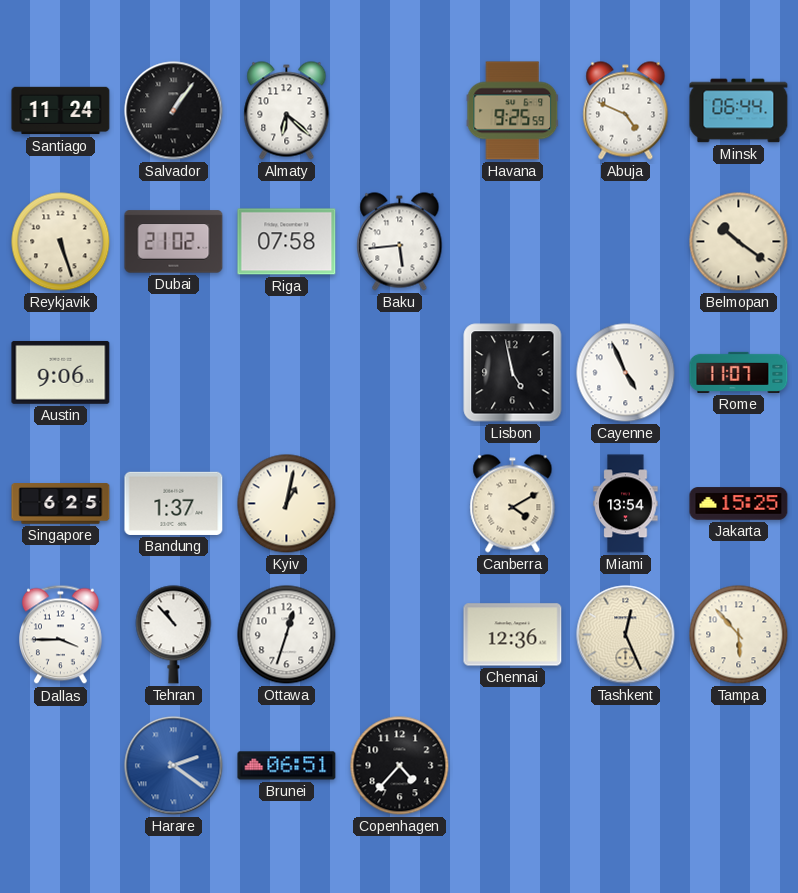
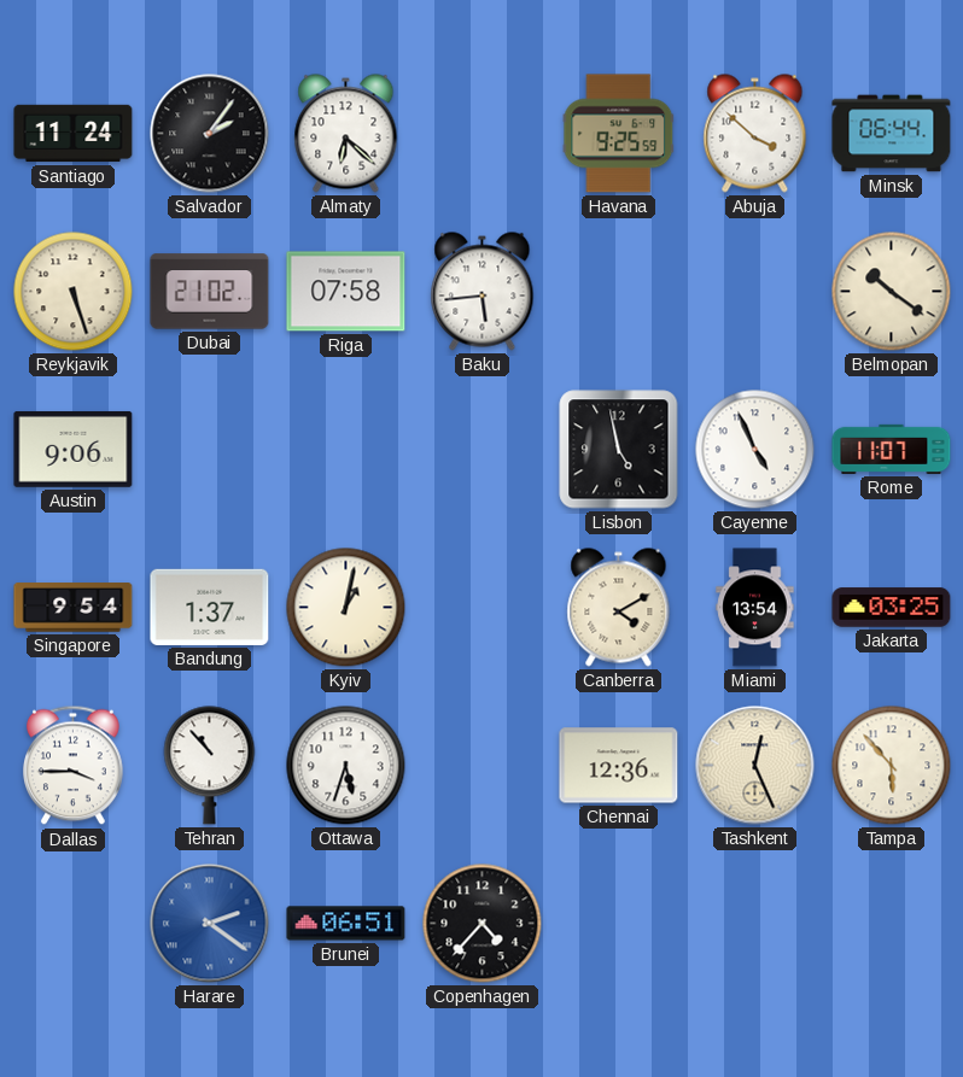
Salvador: 1:06 -> 2:06
Abuja: 4:49 -> 3:52
Singapore: 6:25 -> 9:54
Jakarta: 15:25 -> 03:25
Ottawa: 12:33 -> 5:33
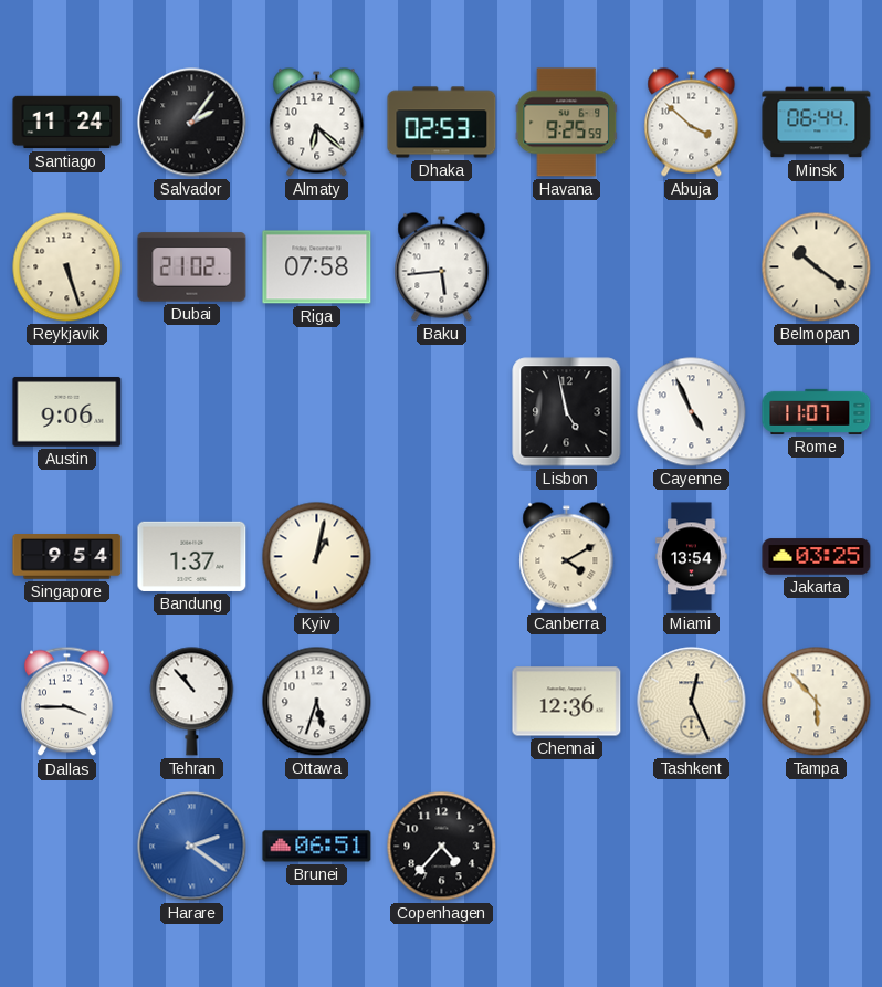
Dhaka: none -> 02:53
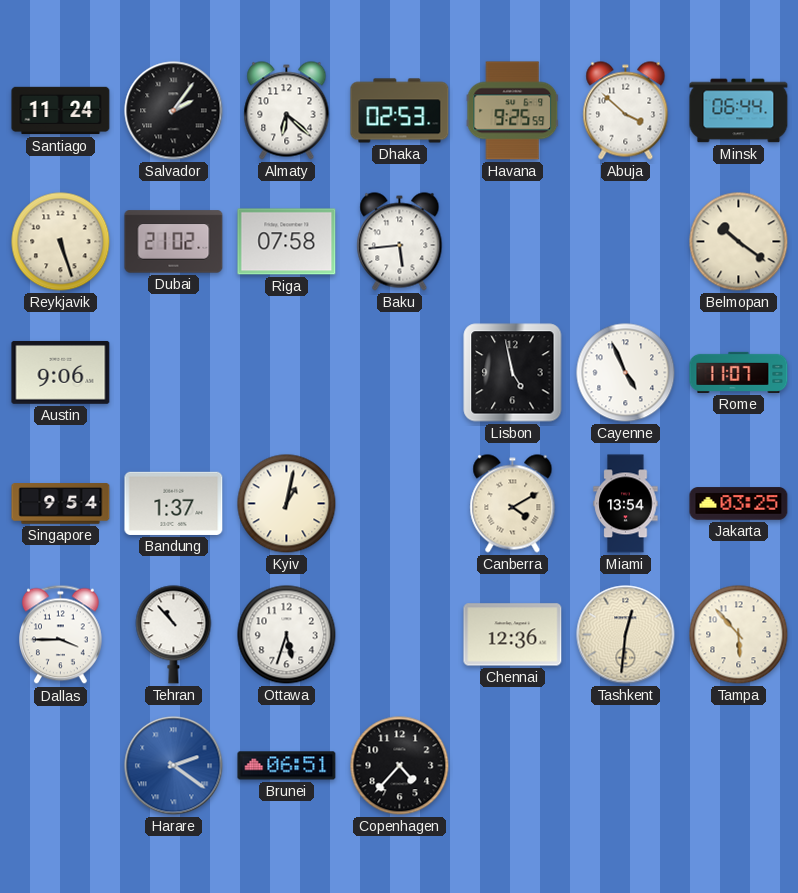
Tashkent: 12:26 -> 12:31
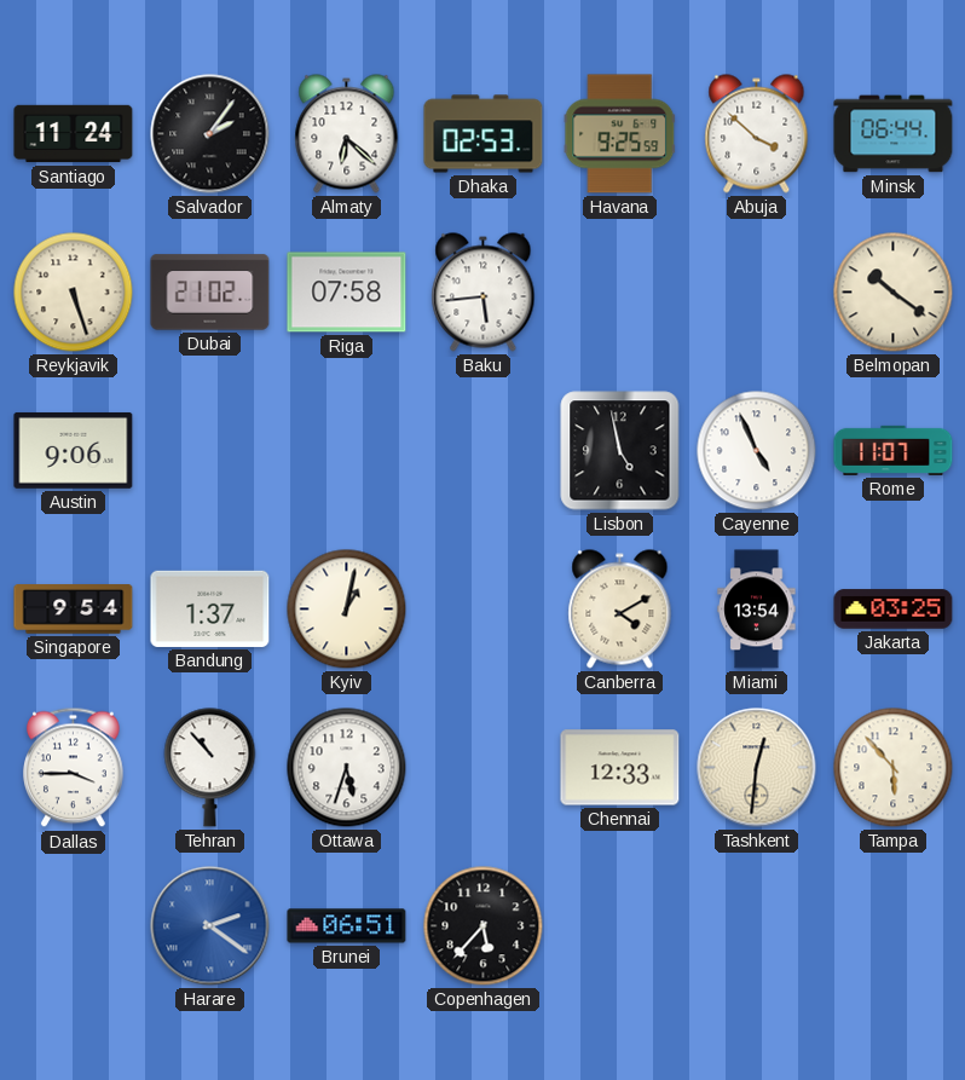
Chennai: 12:36 -> 12:33
Copenhagen: 4:37 -> 5:37
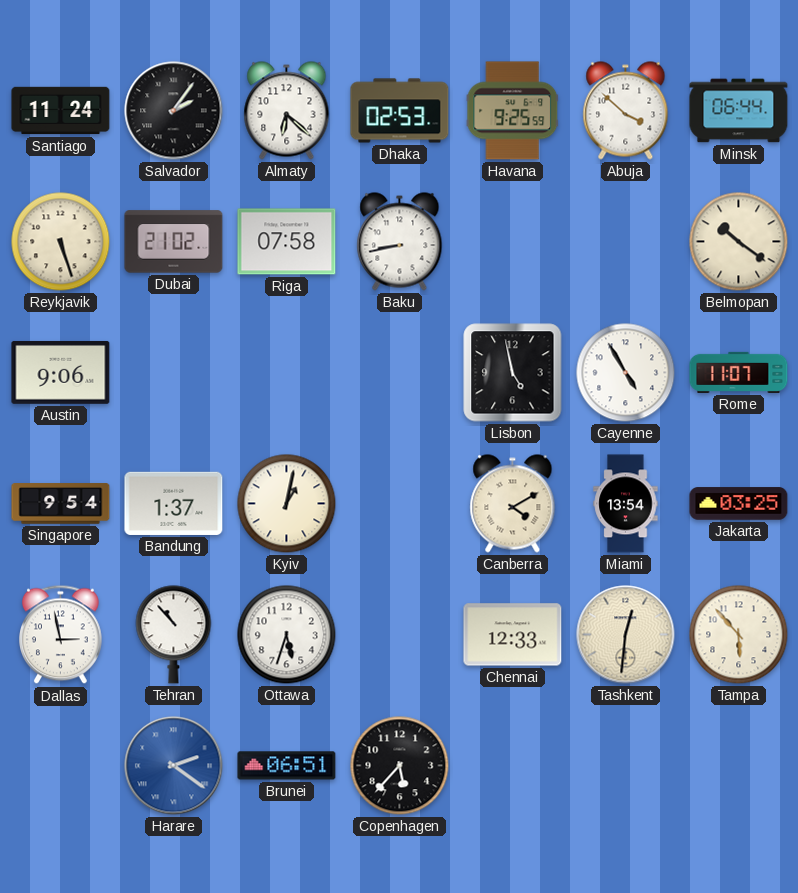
Baku: 5:44 -> 8:43
Cayenne: 4:56 -> 4:55
Dallas: 3:45 -> 2:58
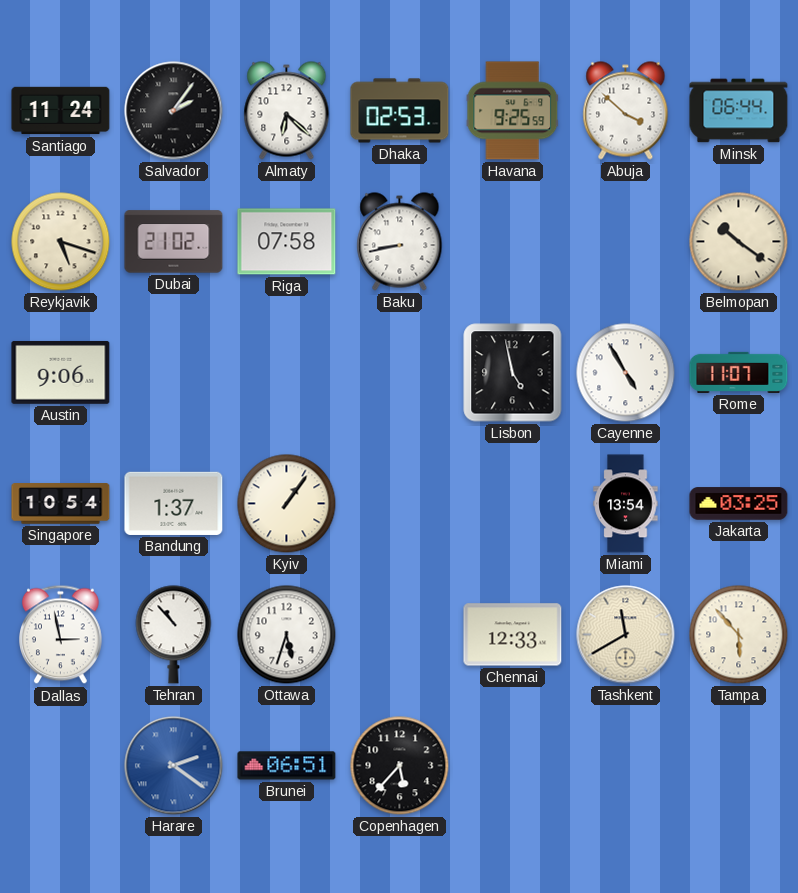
Reykjavik: 5:27 -> 5:18
Singapore: 9:54 -> 10:54
Kyiv: 1:02 -> 1:06
Canberra: 4:10 -> none
Tashkent: 12:31 -> 11:40
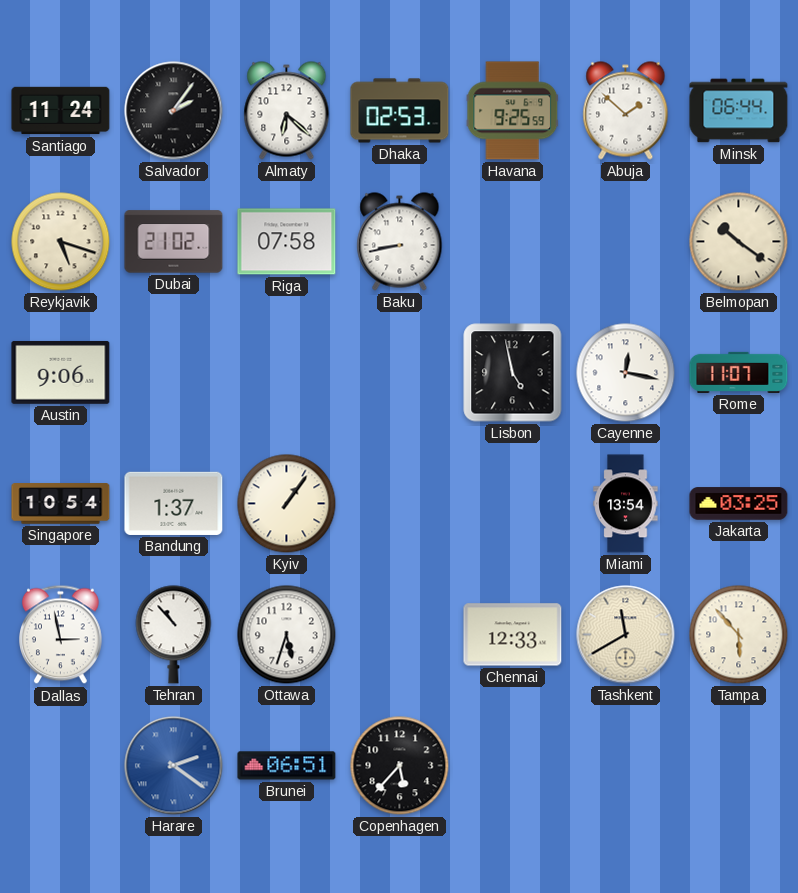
Abuja: 3:52 -> 1:52
Cayenne: 4:55 -> 12:17
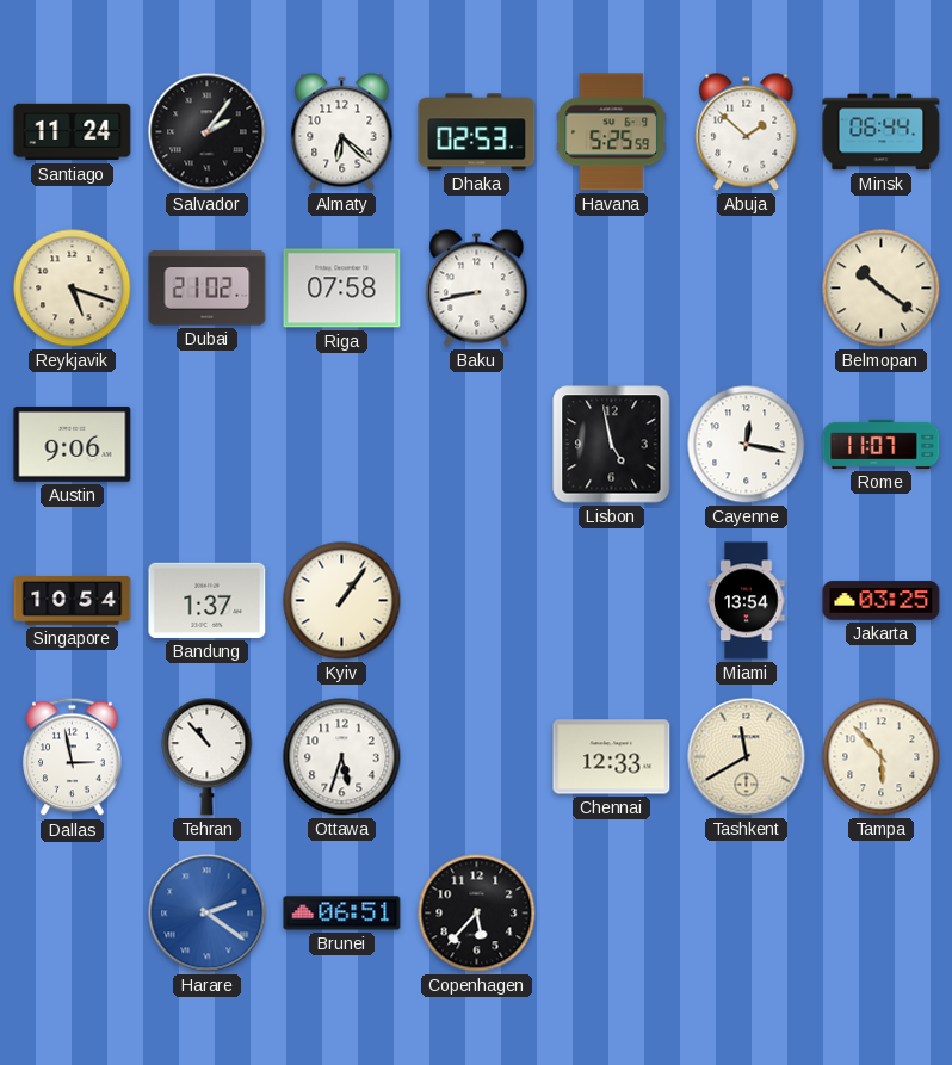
Havana: 9:25 -> 5:25
